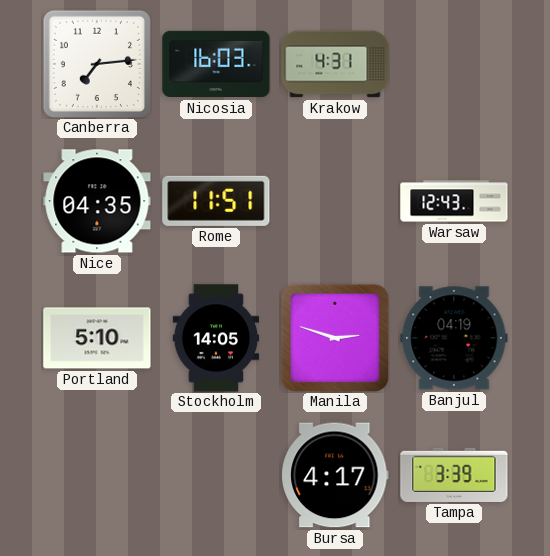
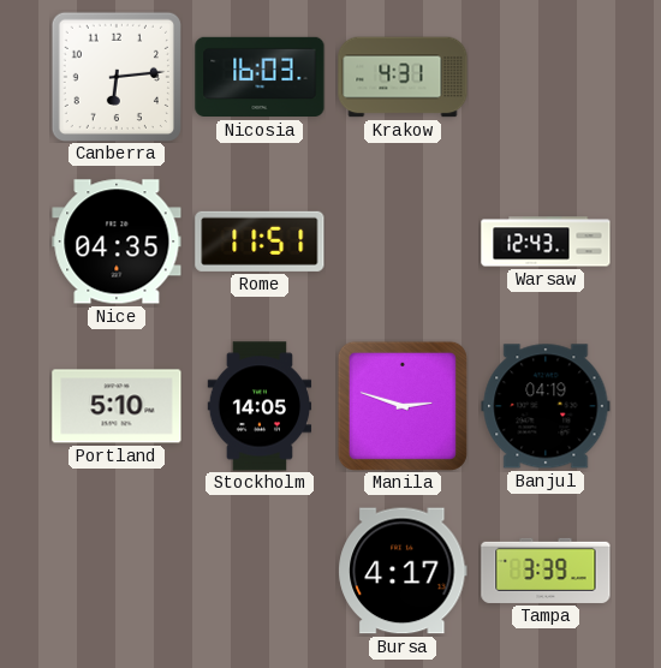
Canberra: 7:14 -> 6:14
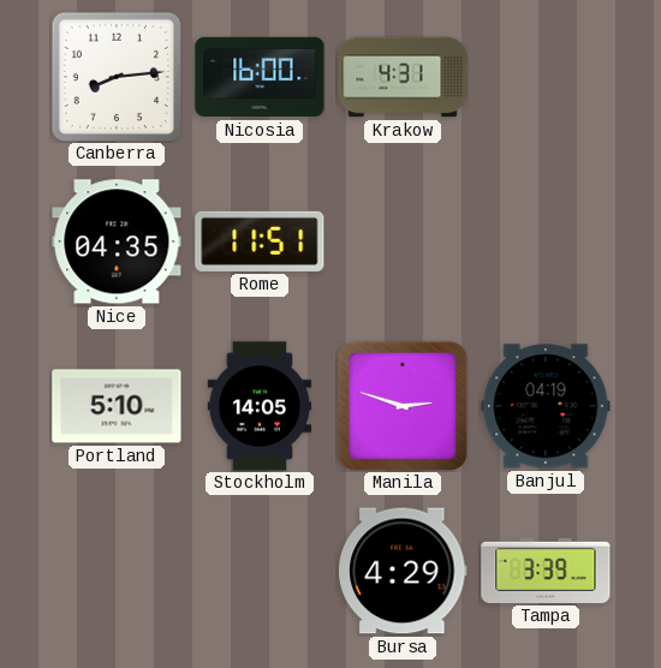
Canberra: 6:14 -> 8:14
Nicosia: 16:03 -> 16:00
Warsaw: 12:43 -> none
Bursa: 4:17 -> 4:29
